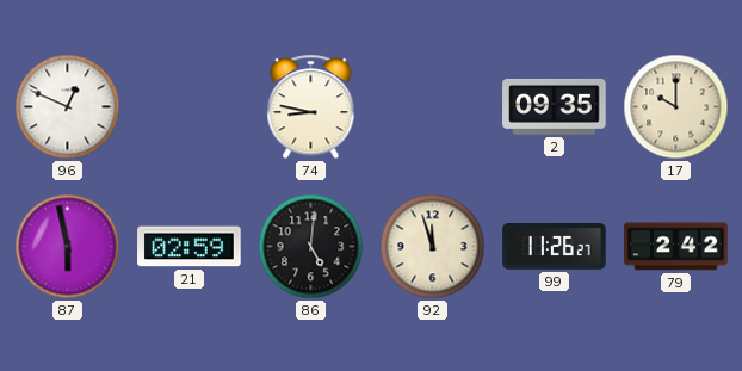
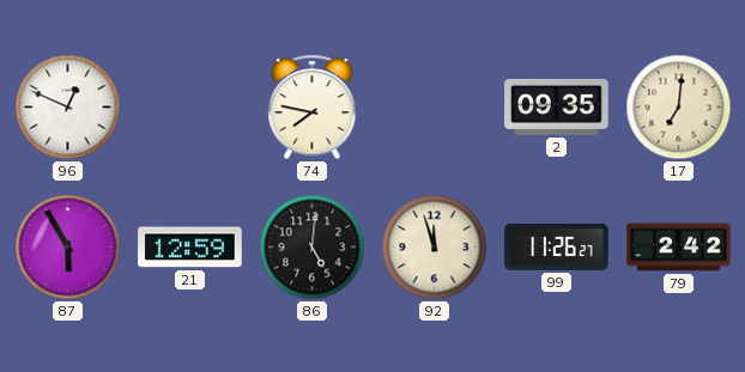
74: 8:47 -> 7:47
17: 10:00 -> 7:01
87: 5:58 -> 5:55
21: 02:59 -> 12:59
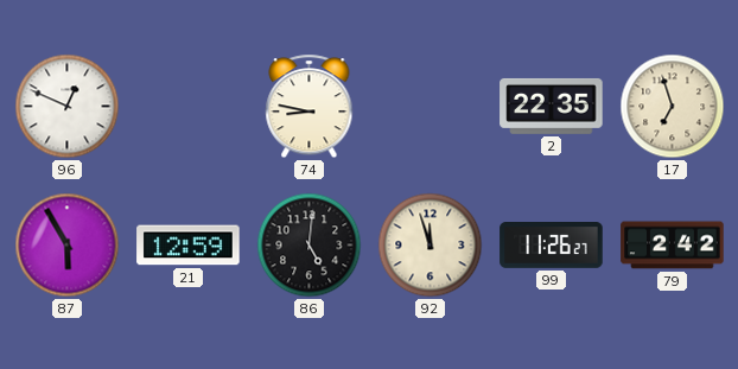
74: 7:47 -> 8:47
2: 09:35 -> 22:35
17: 7:01 -> 6:57
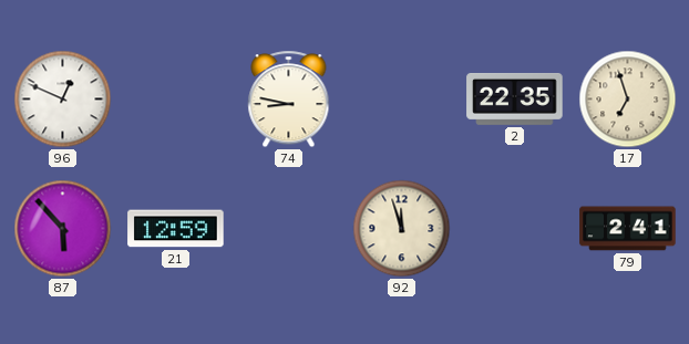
87: 5:55 -> 5:53
86: 5:01 -> none
99: 11:26 -> none
79: 2:42 -> 2:41
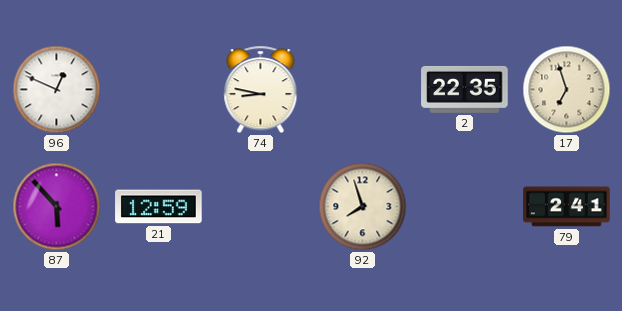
92: 11:57 -> 7:57
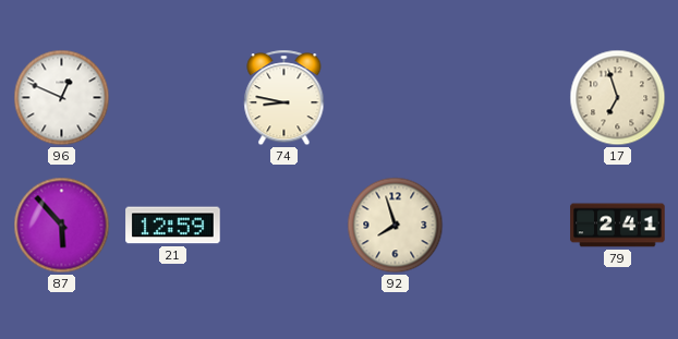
2: 22:35 -> none
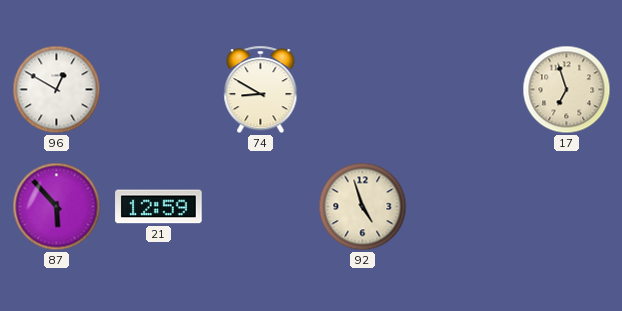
96: 12:49 -> 12:50
74: 8:47 -> 8:50
92: 7:57 -> 4:57
79: 2:41 -> none
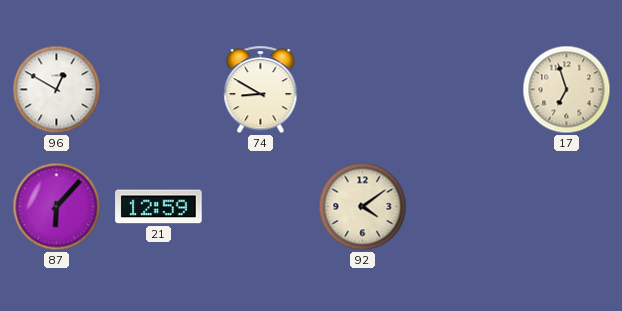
87: 5:53 -> 6:07
92: 4:57 -> 4:09
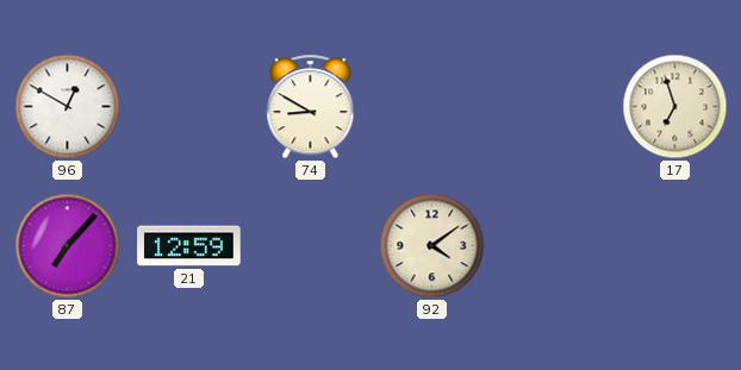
87: 6:07 -> 7:07
